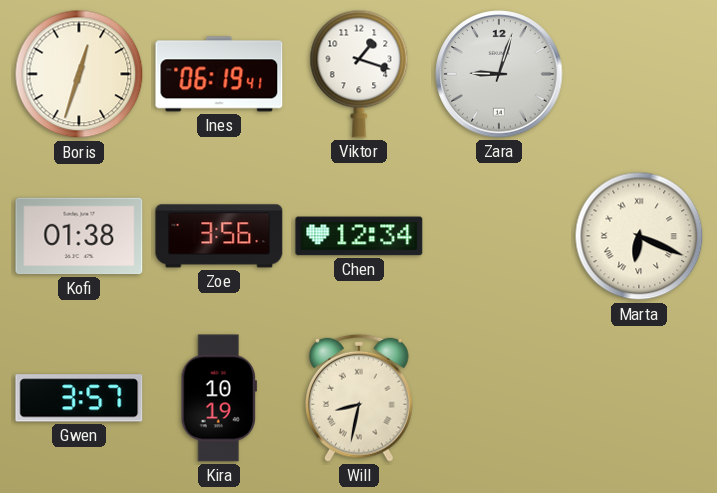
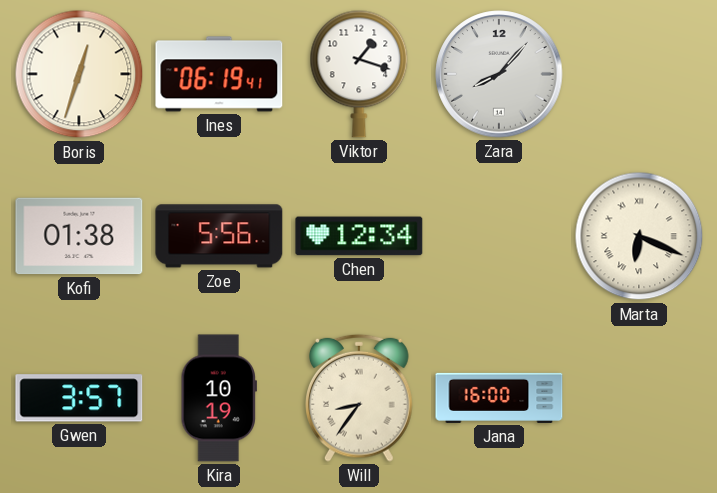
Zara: 9:03 -> 8:07
Zoe: 3:56 -> 5:56
Will: 8:32 -> 8:36
Jana: none -> 16:00
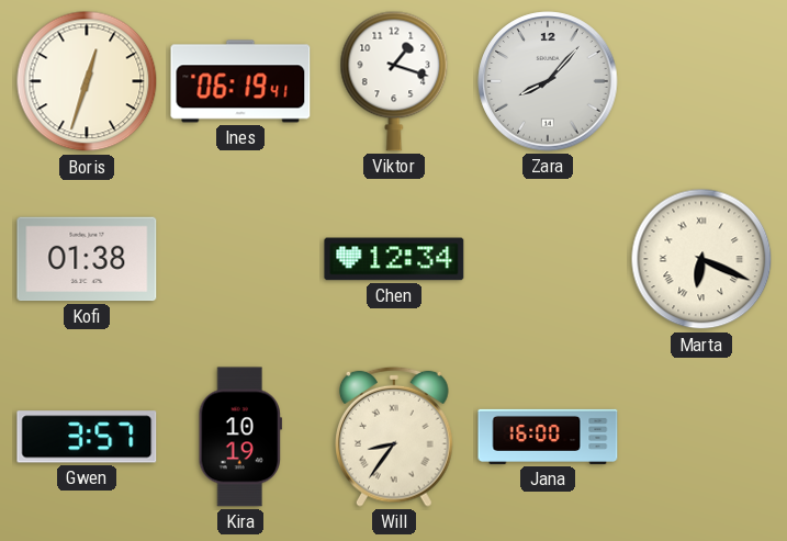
Zoe: 5:56 -> none
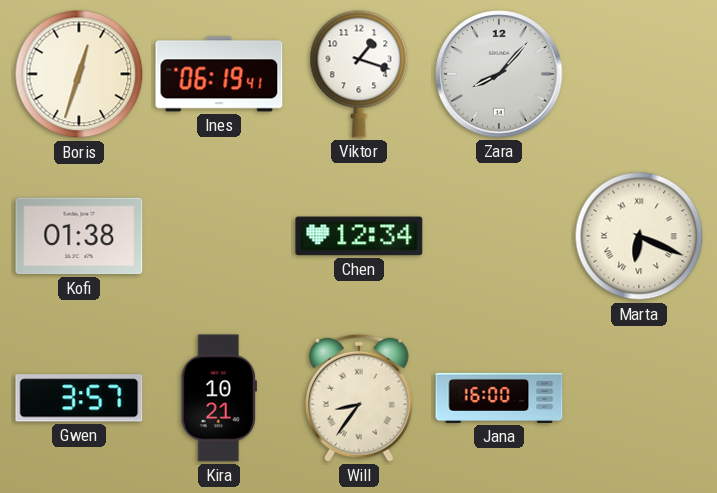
Kira: 10:19 -> 10:21
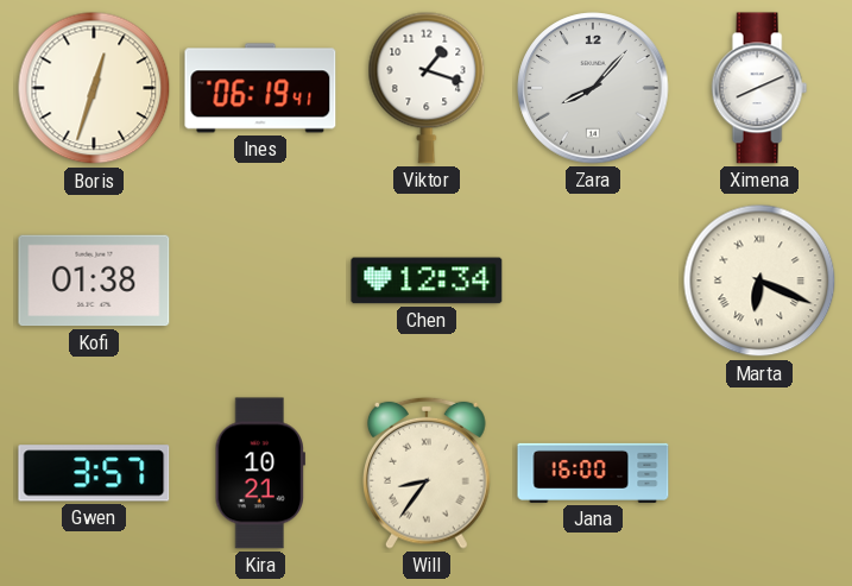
Ximena: none -> 8:11
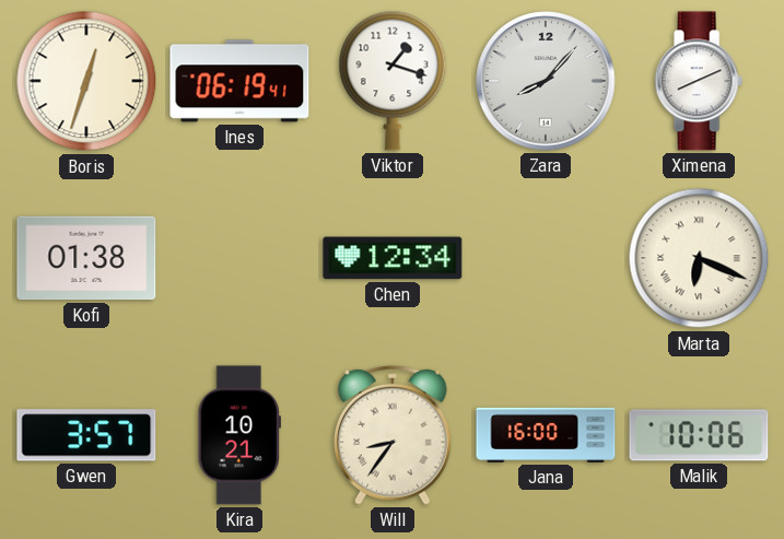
Malik: none -> 10:06
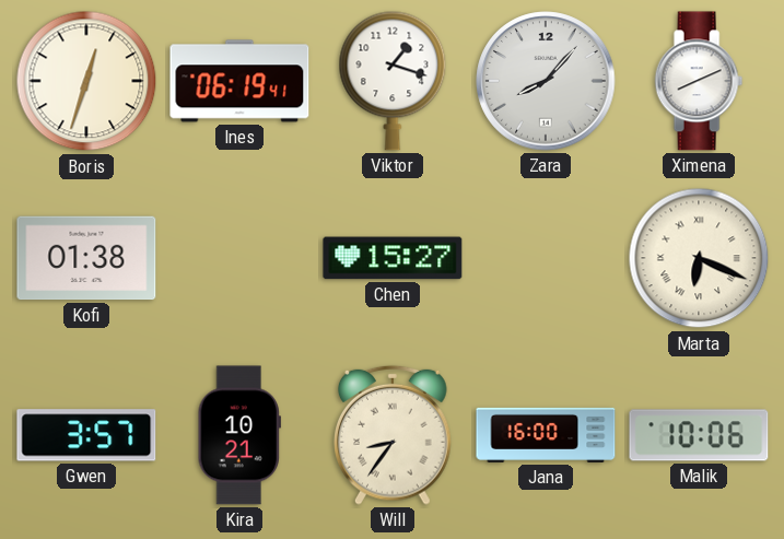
Chen: 12:34 -> 15:27
